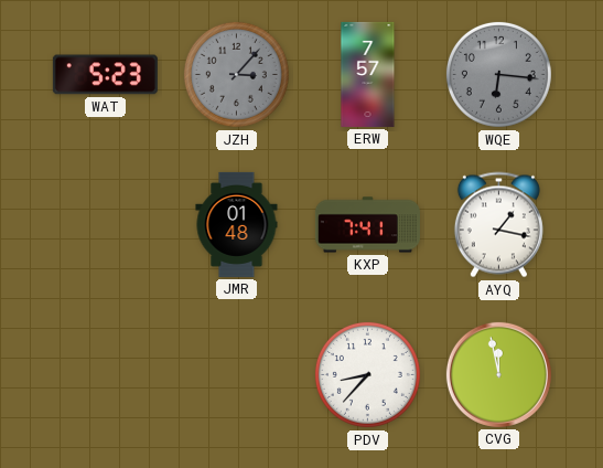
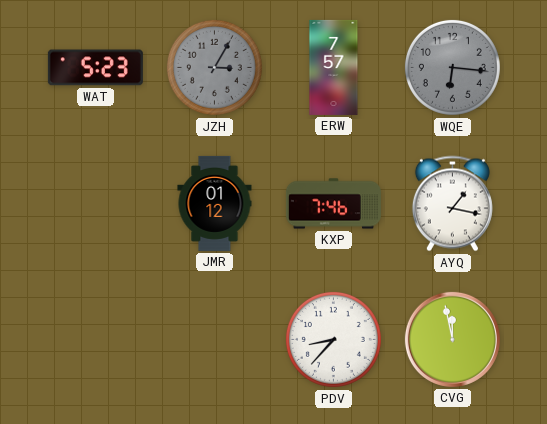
JZH: 3:07 -> 3:05
JMR: 01:48 -> 01:12
KXP: 7:41 -> 7:46
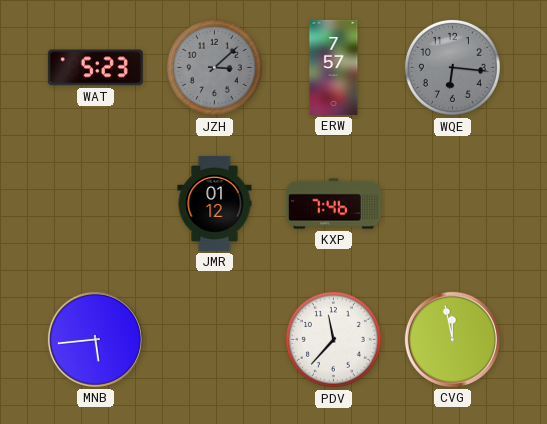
JZH: 3:05 -> 3:08
AYQ: 1:17 -> none
MNB: none -> 5:44
PDV: 8:37 -> 11:37
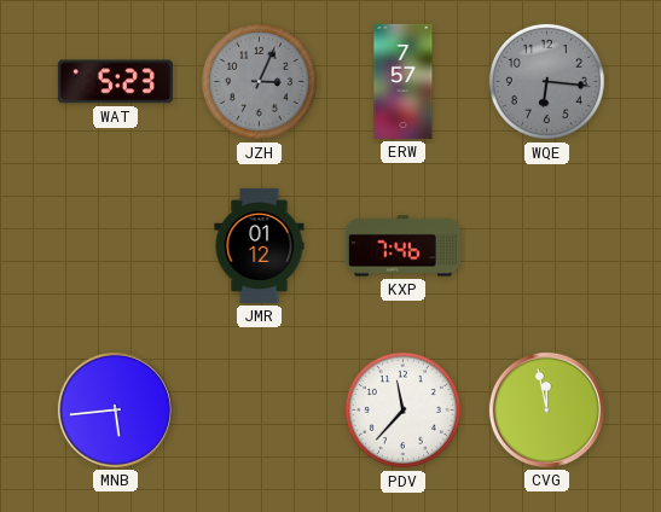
JZH: 3:08 -> 3:04
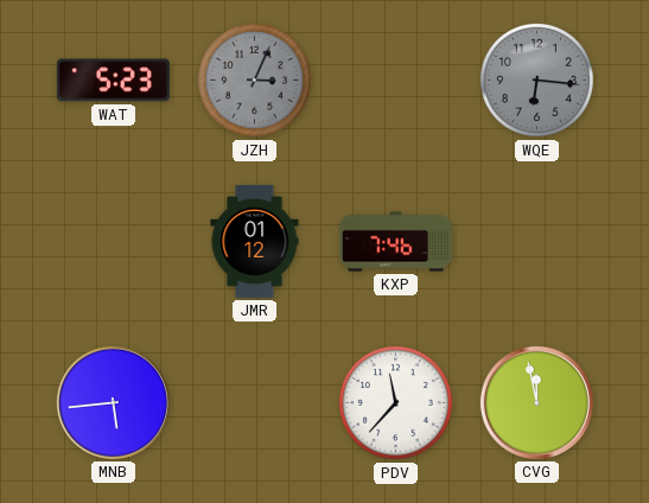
ERW: 7:57 -> none
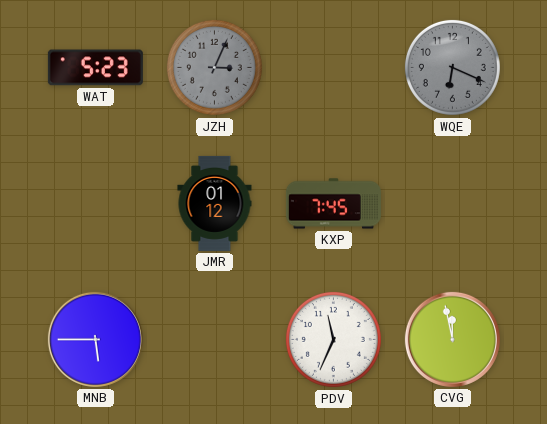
WQE: 6:16 -> 6:19
KXP: 7:46 -> 7:45
MNB: 5:44 -> 5:45
PDV: 11:37 -> 11:34
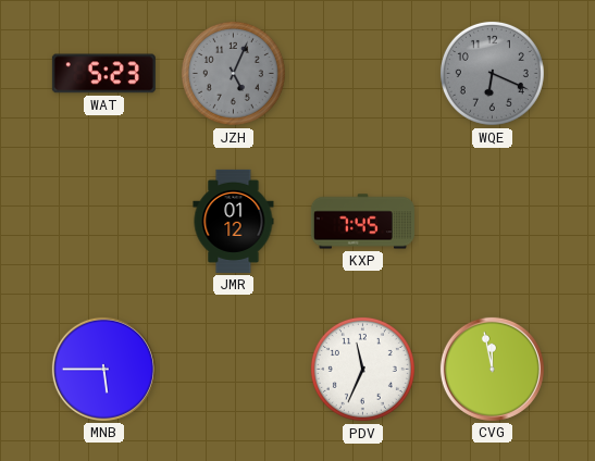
JZH: 3:04 -> 5:04
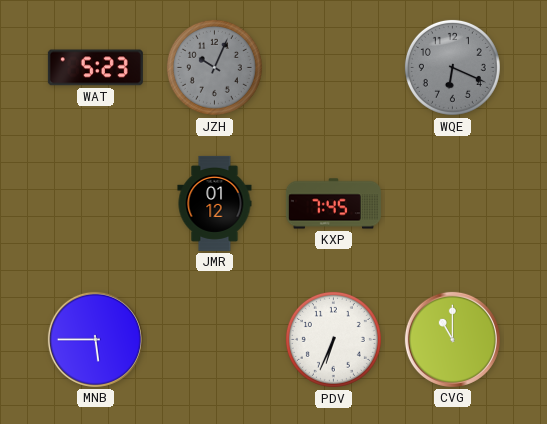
JZH: 5:04 -> 10:04
PDV: 11:34 -> 6:34
CVG: 11:58 -> 11:00
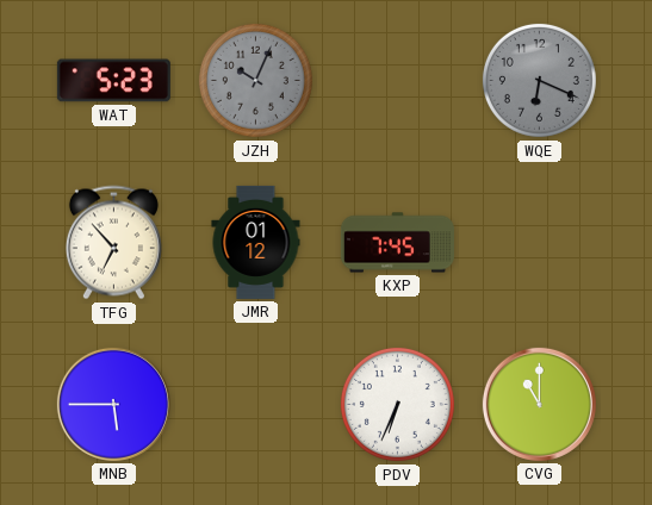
TFG: none -> 6:53
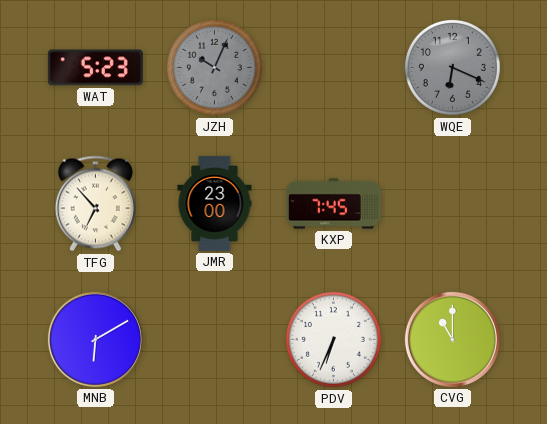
JMR: 01:12 -> 23:00
MNB: 5:45 -> 6:10
